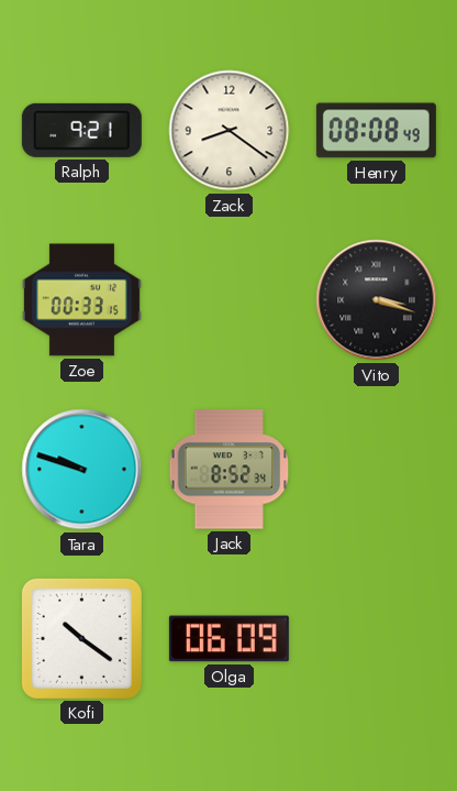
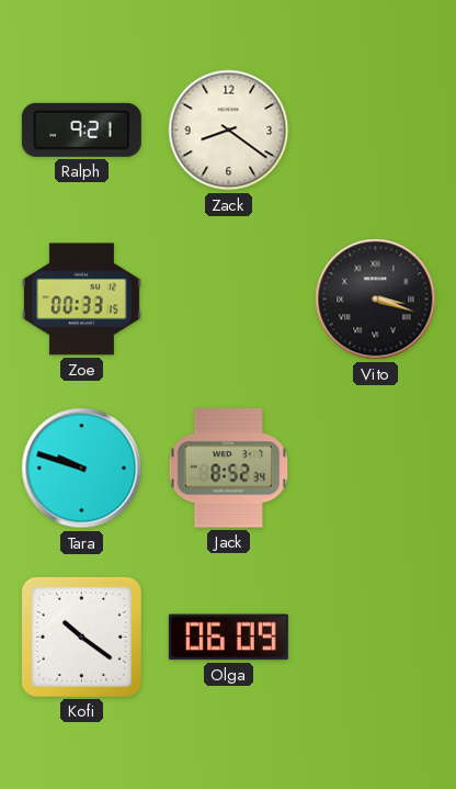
Henry: 08:08 -> none
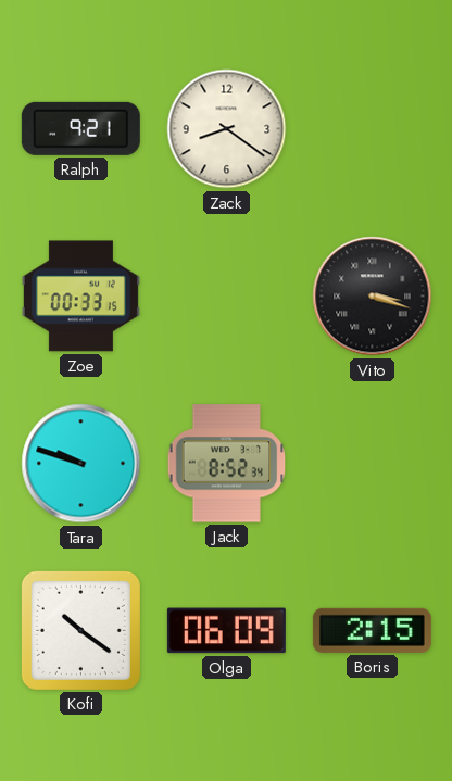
Boris: none -> 2:15
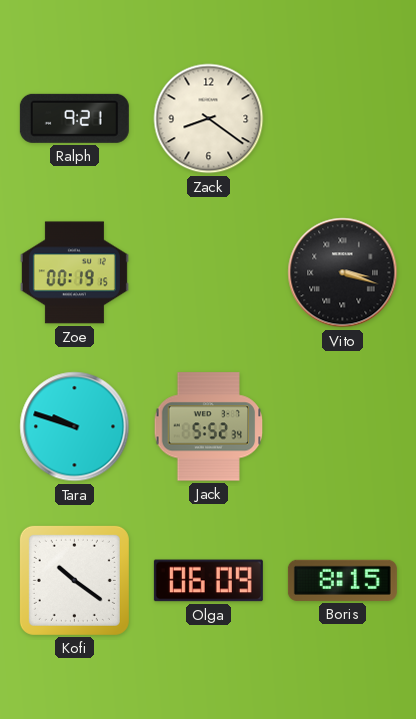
Zoe: 00:33 -> 00:19
Jack: 8:52 -> 5:52
Boris: 2:15 -> 8:15
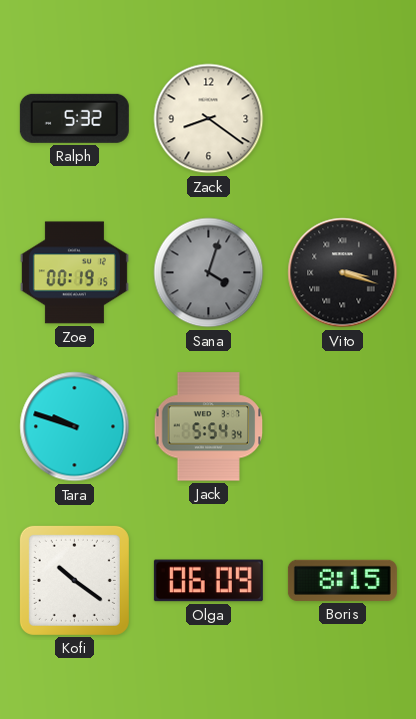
Ralph: 9:21 -> 5:32
Sana: none -> 4:03
Jack: 5:52 -> 5:54
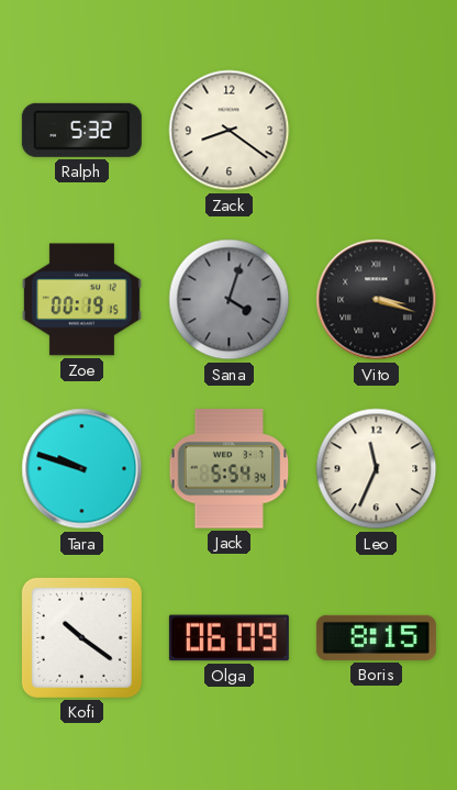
Leo: none -> 11:34
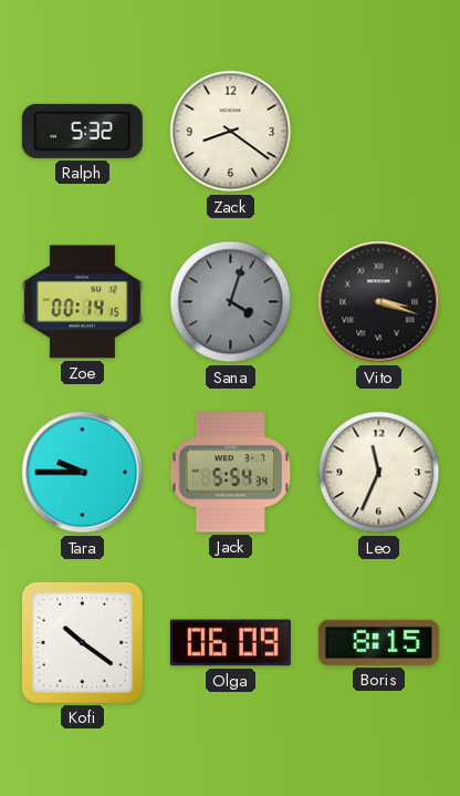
Zoe: 00:19 -> 00:14
Tara: 9:48 -> 9:45
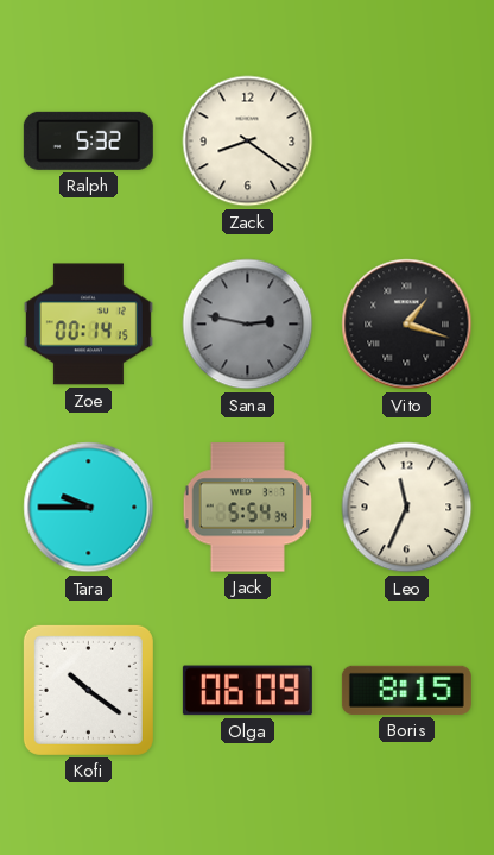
Sana: 4:03 -> 2:47
Vito: 3:18 -> 1:18
